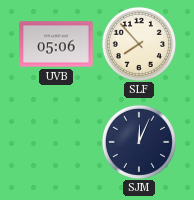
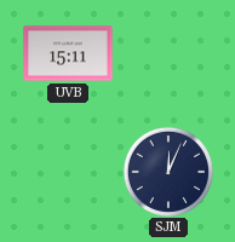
UVB: 05:06 -> 15:11
SLF: 7:53 -> none
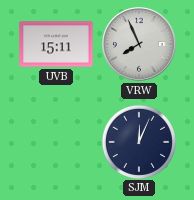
VRW: none -> 7:56
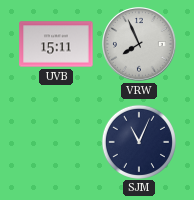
SJM: 12:04 -> 11:04
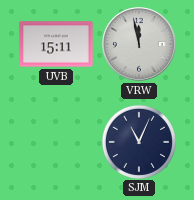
VRW: 7:56 -> 11:58
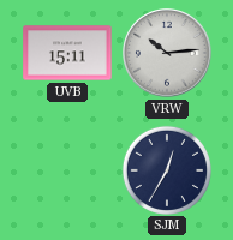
VRW: 11:58 -> 10:14
SJM: 11:04 -> 12:35
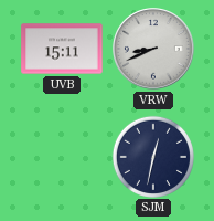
VRW: 10:14 -> 8:41
SJM: 12:35 -> 12:32
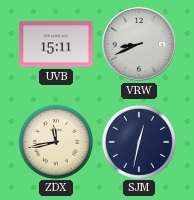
ZDX: none -> 11:43
